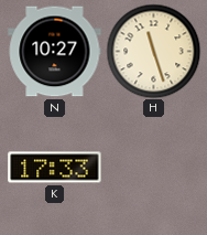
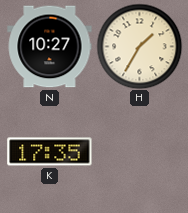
H: 11:27 -> 1:35
K: 17:33 -> 17:35
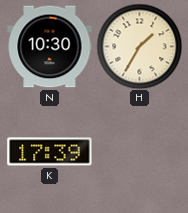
N: 10:27 -> 10:30
K: 17:35 -> 17:39
